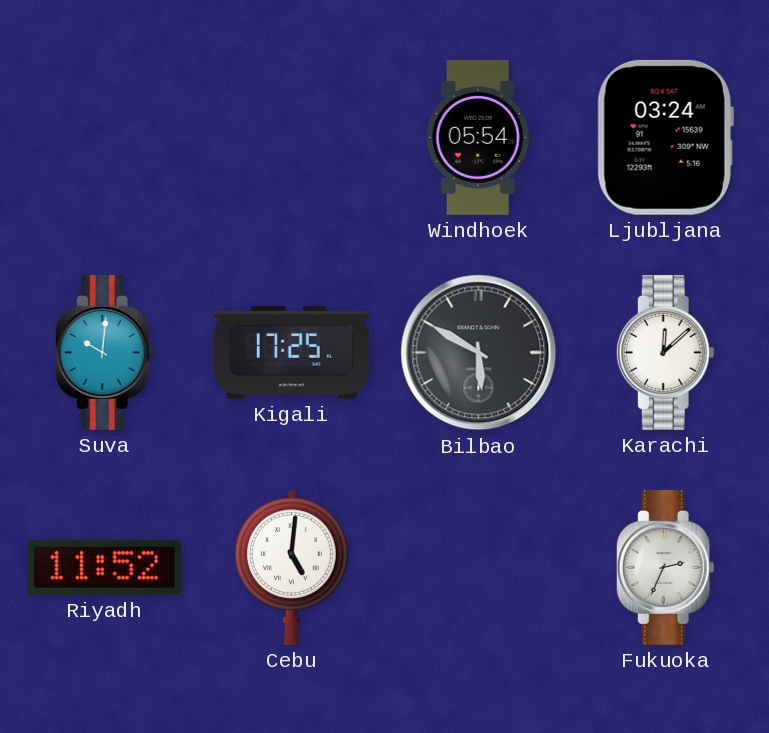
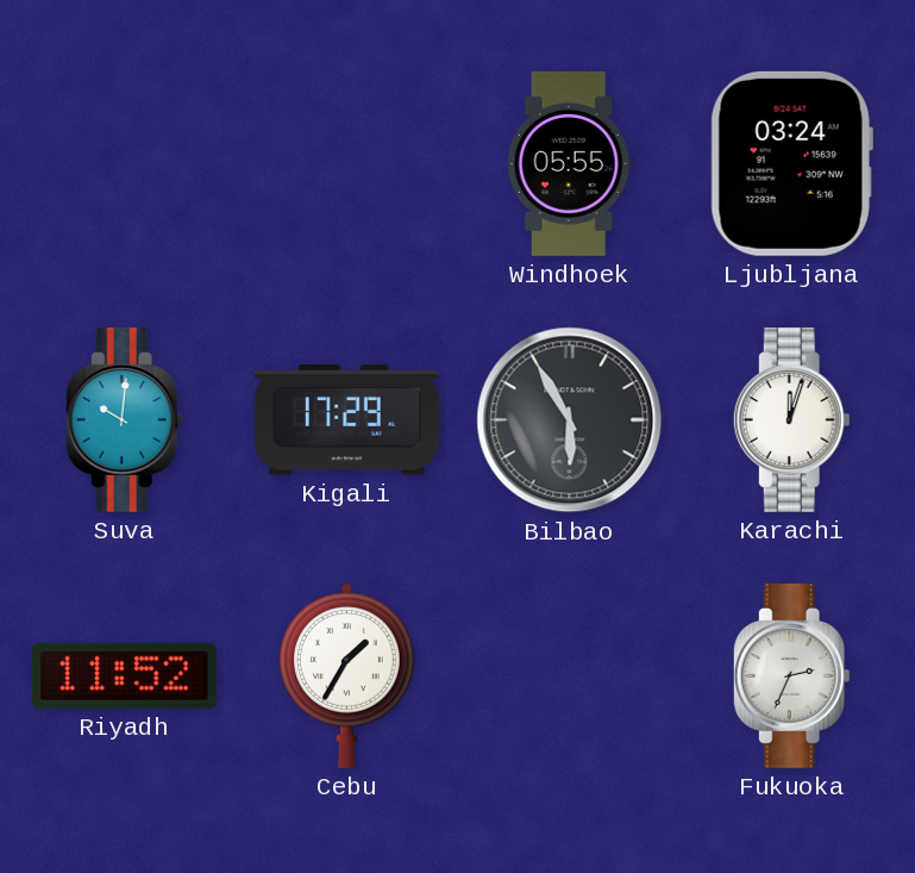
Windhoek: 05:54 -> 05:55
Kigali: 17:25 -> 17:29
Bilbao: 5:50 -> 5:55
Karachi: 12:08 -> 12:03
Cebu: 5:01 -> 1:35
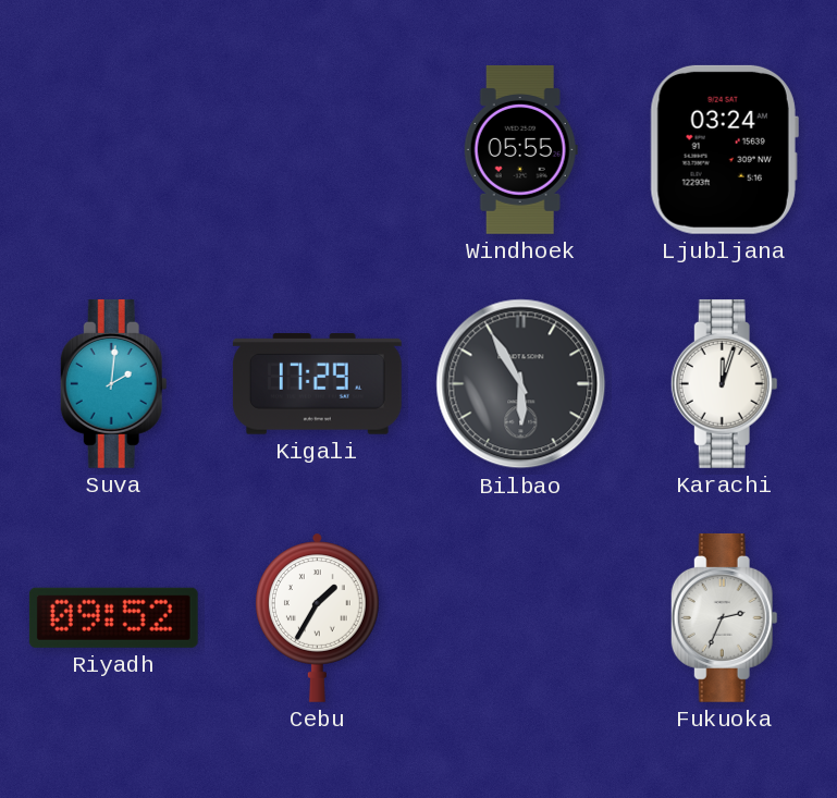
Suva: 10:01 -> 2:01
Riyadh: 11:52 -> 09:52
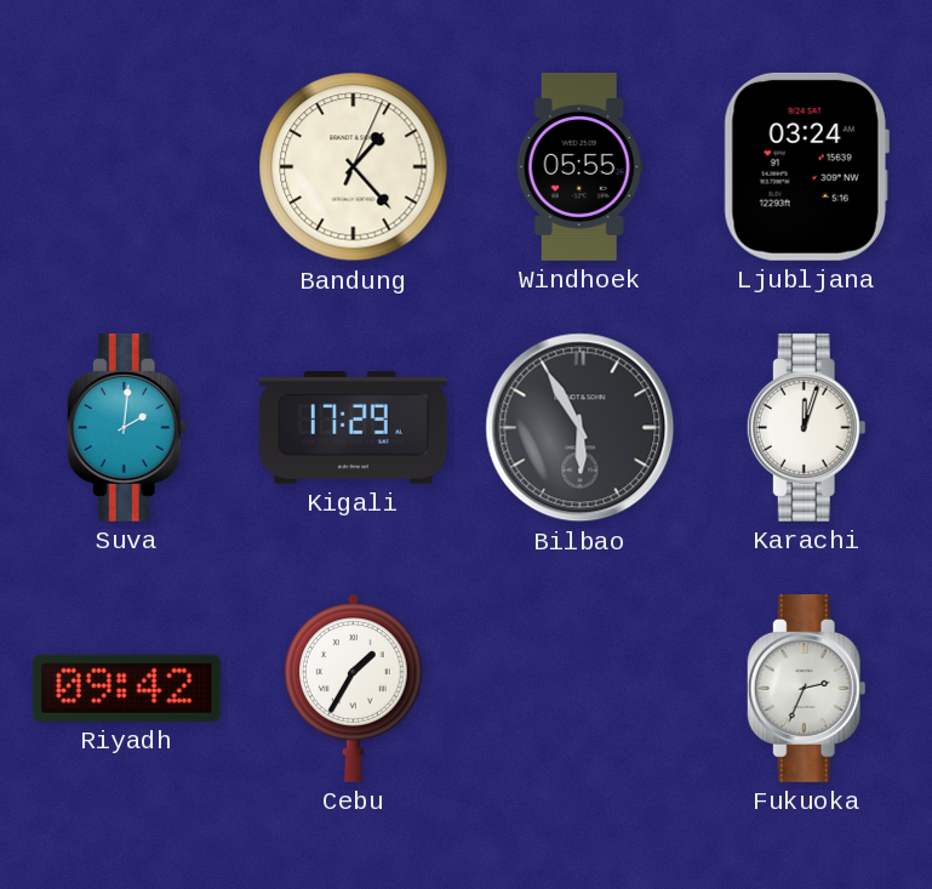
Bandung: none -> 1:23
Riyadh: 09:52 -> 09:42
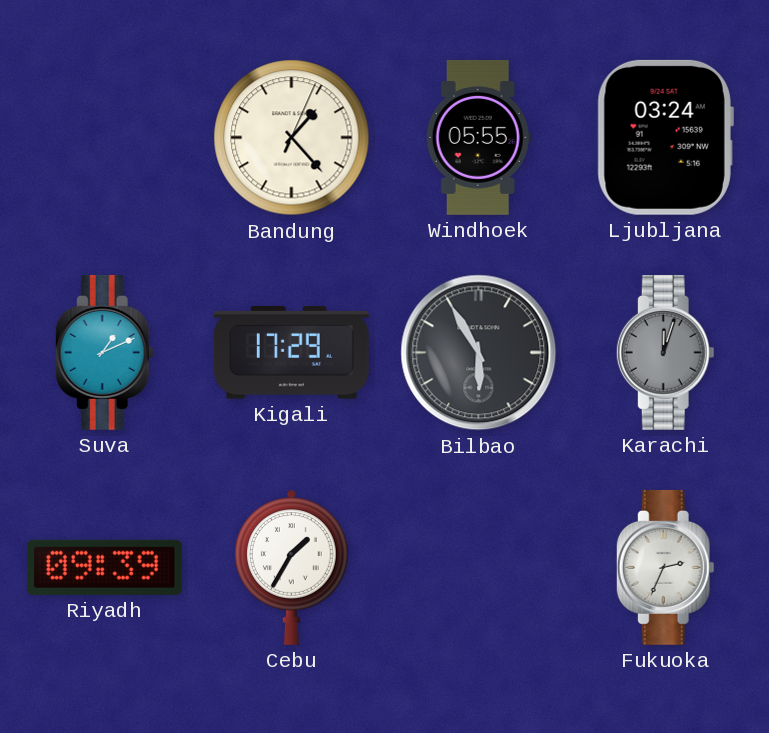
Suva: 2:01 -> 1:11
Karachi dial: white -> grey
Riyadh: 09:42 -> 09:39
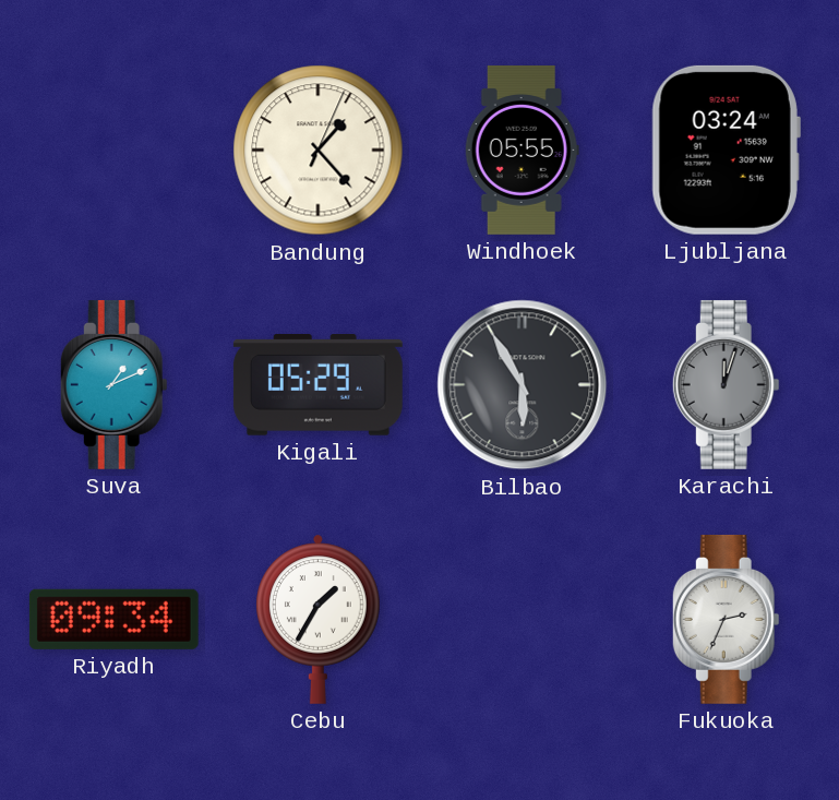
Kigali: 17:29 -> 05:29
Riyadh: 09:39 -> 09:34
